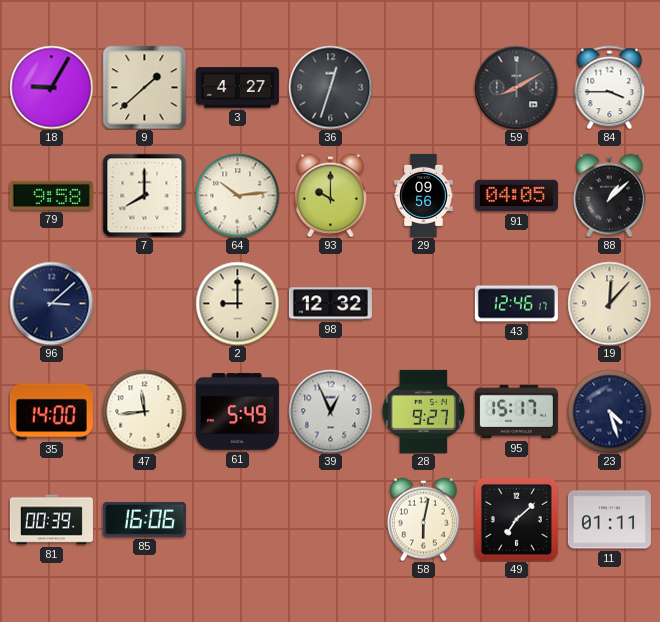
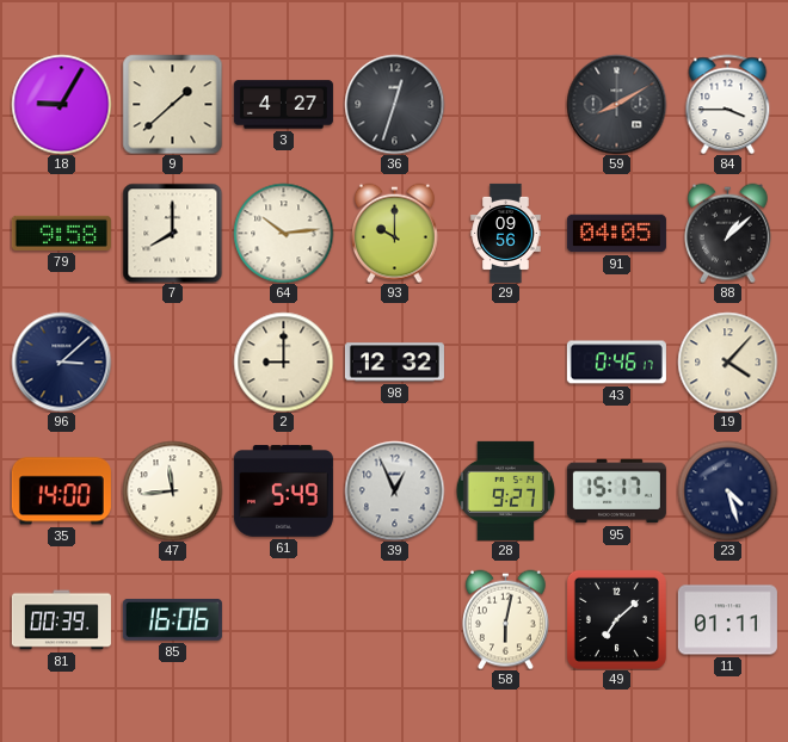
43: 12:46 -> 0:46
19: 12:07 -> 4:07
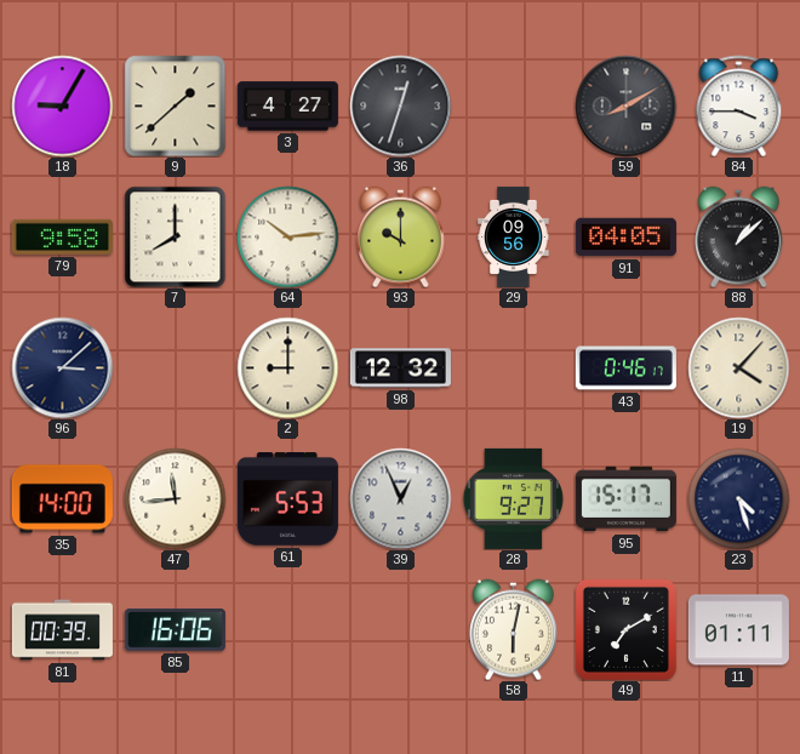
61: 5:49 -> 5:53
49: 7:08 -> 7:10
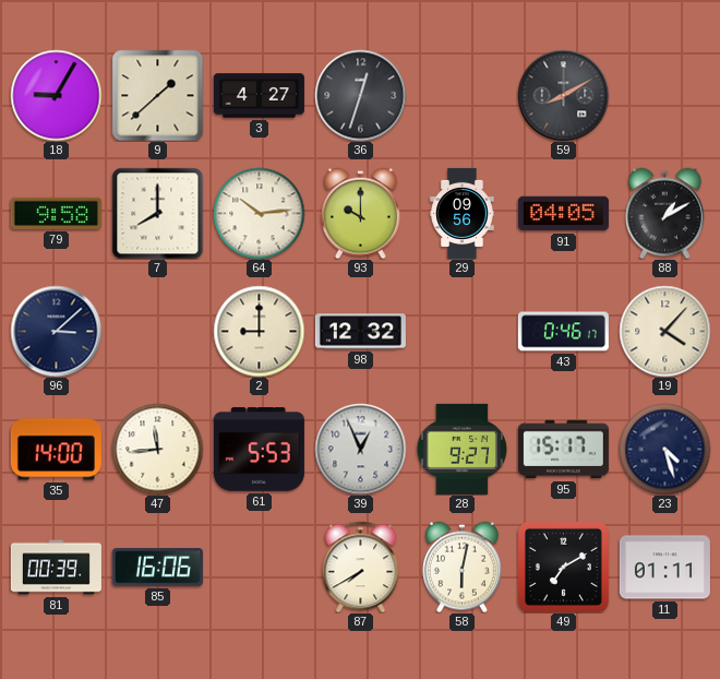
84: 3:45 -> none
88: 1:08 -> 1:10
87: none -> 7:40
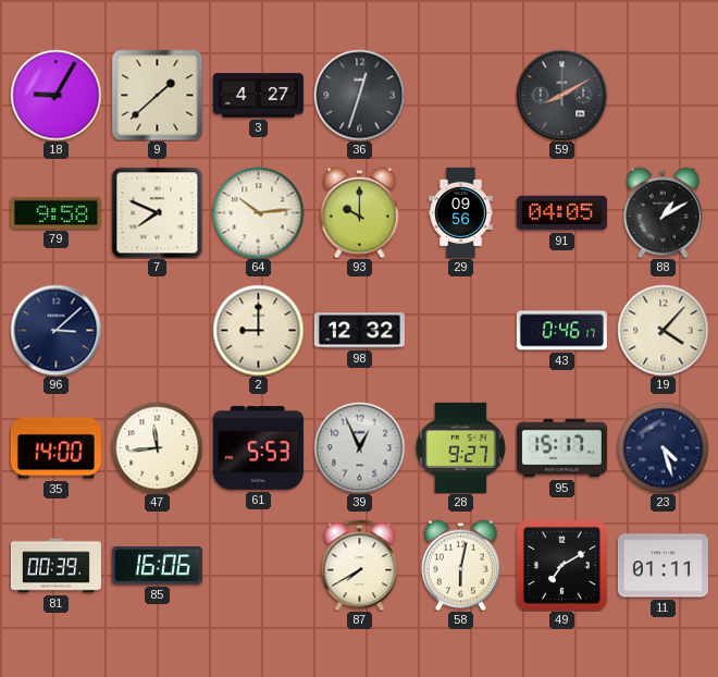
7: 8:00 -> 7:49
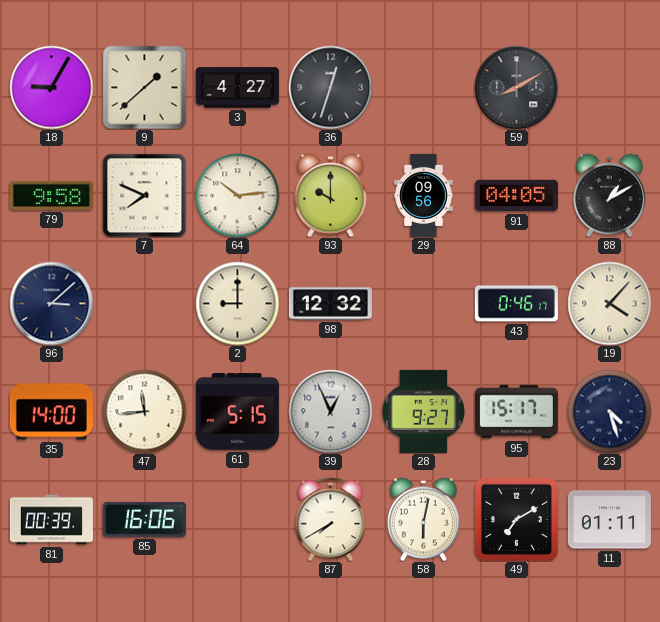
61: 5:53 -> 5:15
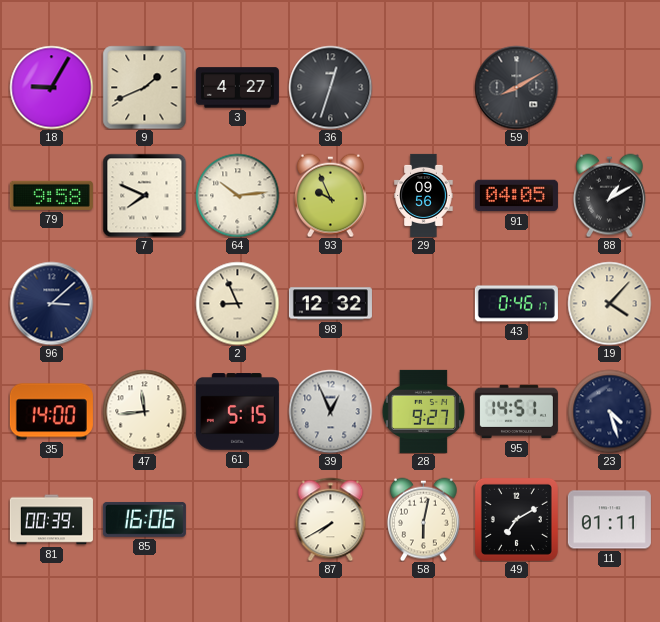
9: 1:38 -> 1:41
93: 10:00 -> 9:56
2: 9:00 -> 8:56
95: 15:17 -> 14:51
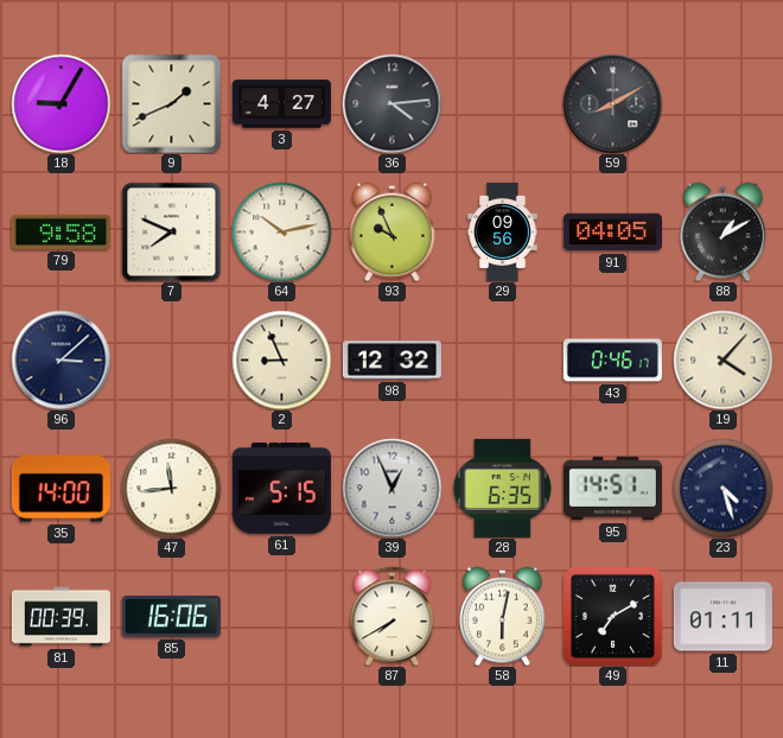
36: 12:33 -> 4:14
64: 10:14 -> 10:13
28: 9:27 -> 6:35
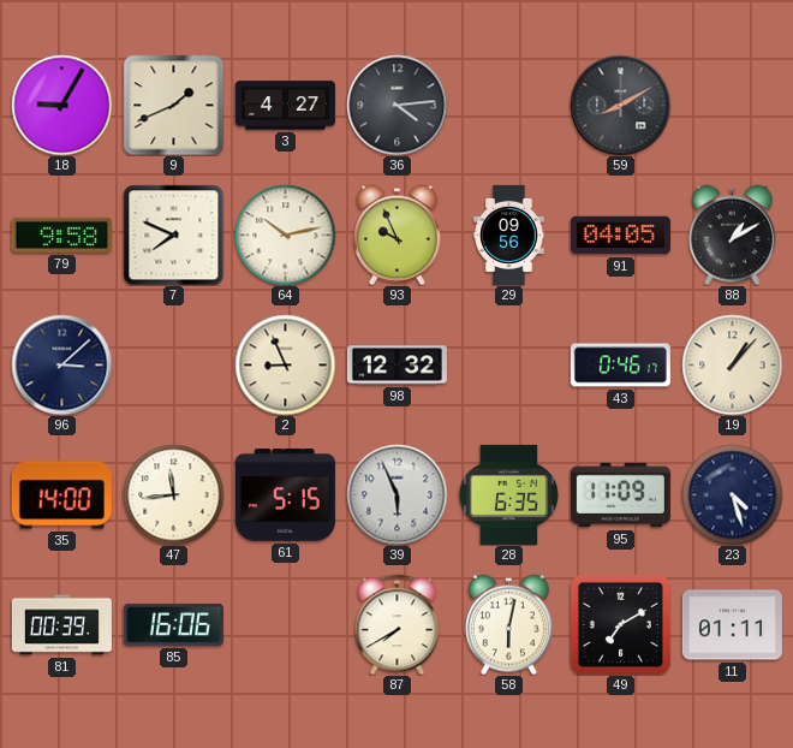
19: 4:07 -> 1:07
39: 12:56 -> 5:56
95: 14:51 -> 11:09
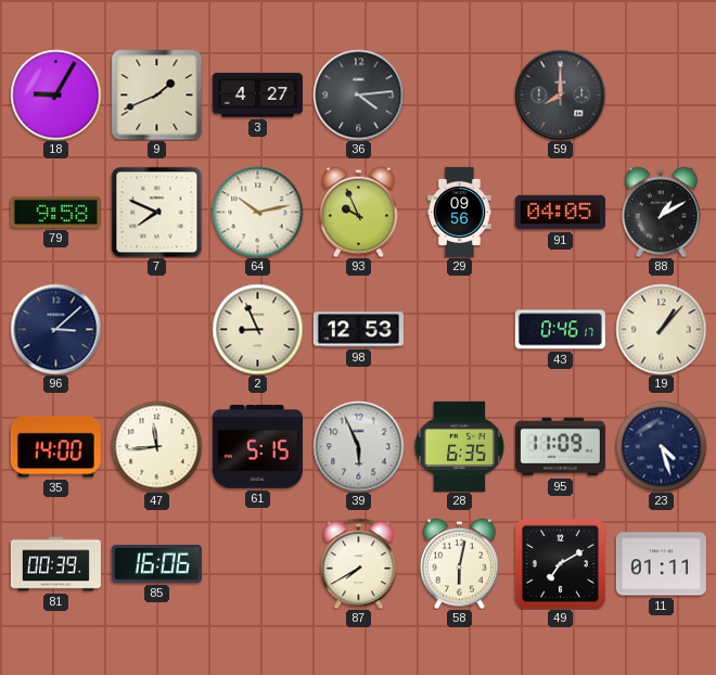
59: 8:10 -> 8:00
98: 12:32 -> 12:53
